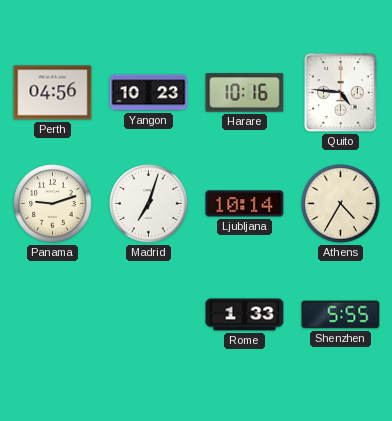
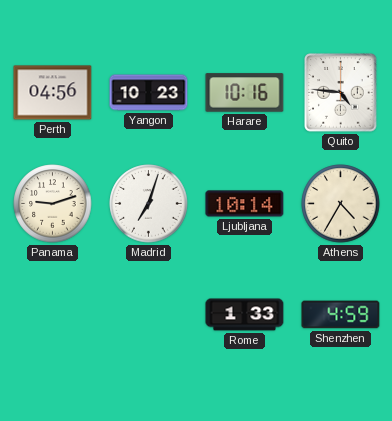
Shenzhen: 5:55 -> 4:59
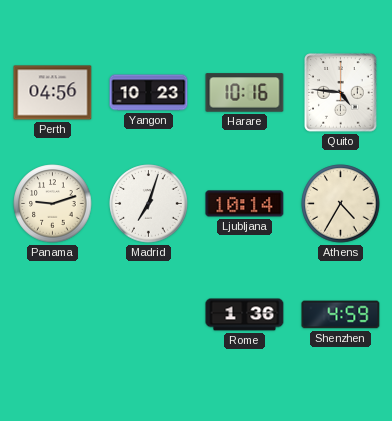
Rome: 1:33 -> 1:36
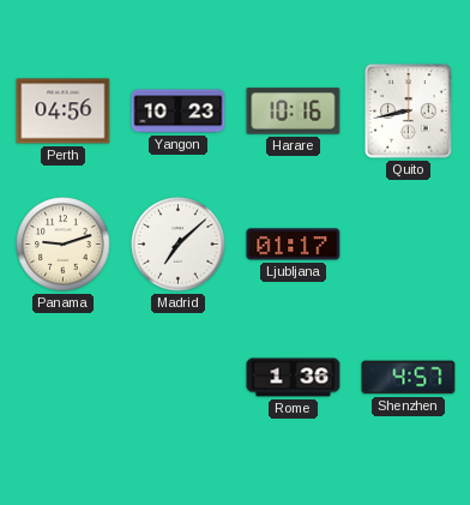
Quito: 4:46 -> 8:43
Madrid: 7:03 -> 7:08
Ljubljana: 10:14 -> 01:17
Athens: 4:35 -> none
Shenzhen: 4:59 -> 4:57
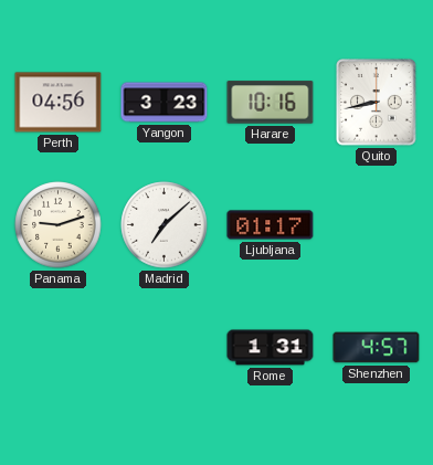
Yangon: 10:23 -> 3:23
Rome: 1:36 -> 1:31
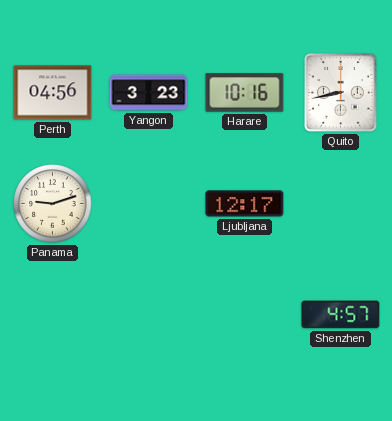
Madrid: 7:08 -> none
Ljubljana: 01:17 -> 12:17
Rome: 1:31 -> none
